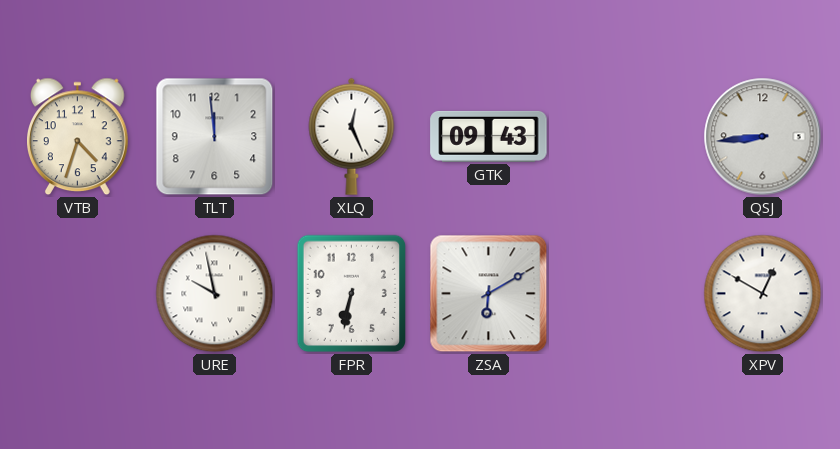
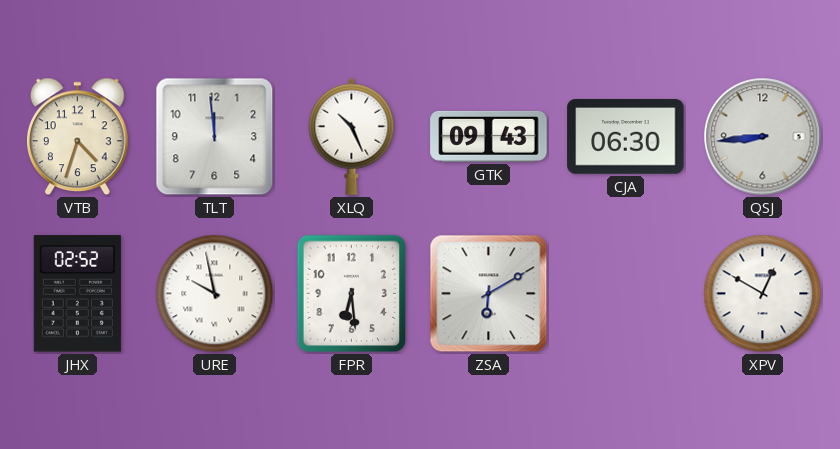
XLQ: 12:26 -> 10:26
CJA: none -> 06:30
JHX: none -> 02:52
FPR: 6:32 -> 6:29
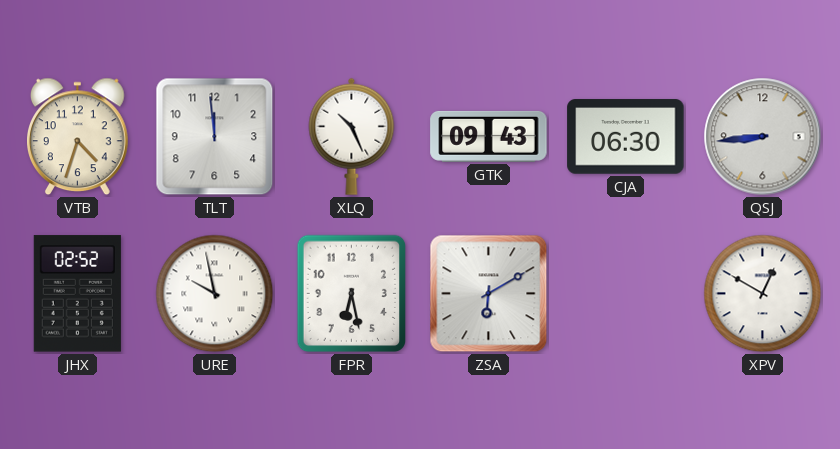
FPR: 6:29 -> 6:28
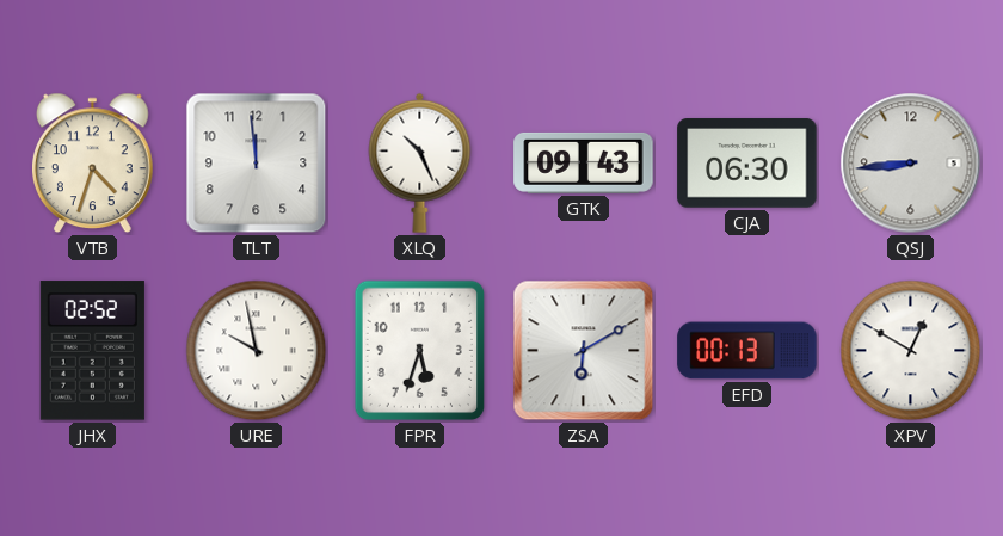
FPR: 6:28 -> 5:33
EFD: none -> 00:13
